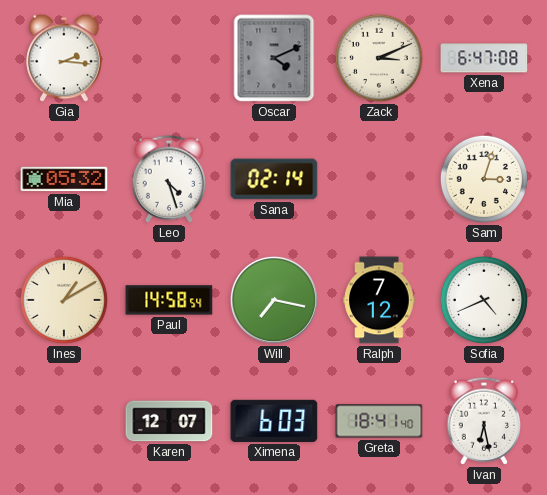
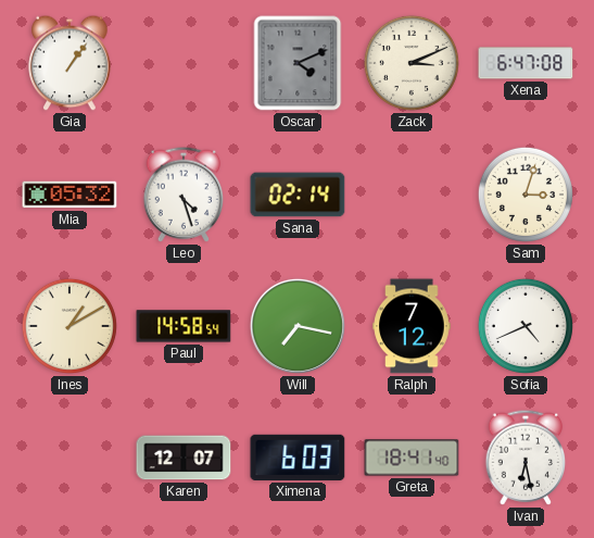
Gia: 2:16 -> 1:06
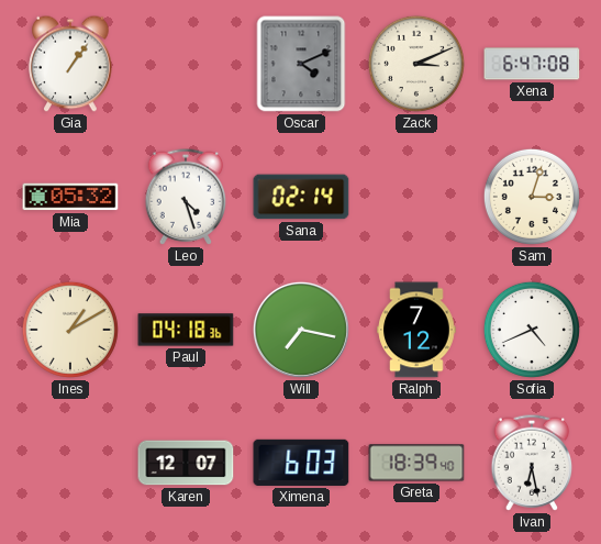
Paul: 14:58 -> 04:18
Greta: 18:41 -> 18:39
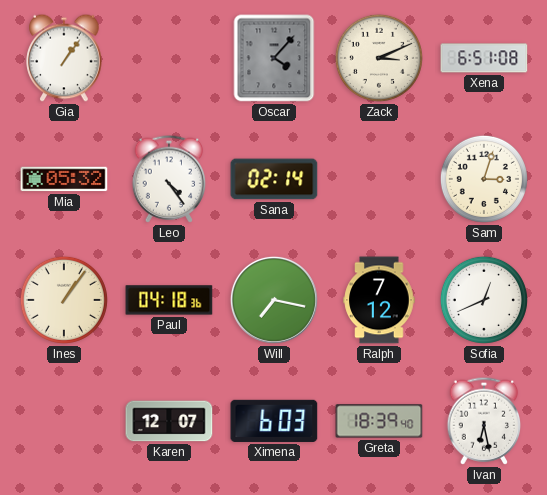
Oscar: 4:11 -> 4:07
Xena: 6:47 -> 6:51
Leo: 4:27 -> 4:24
Ines: 1:10 -> 1:06
Sofia: 4:41 -> 12:41
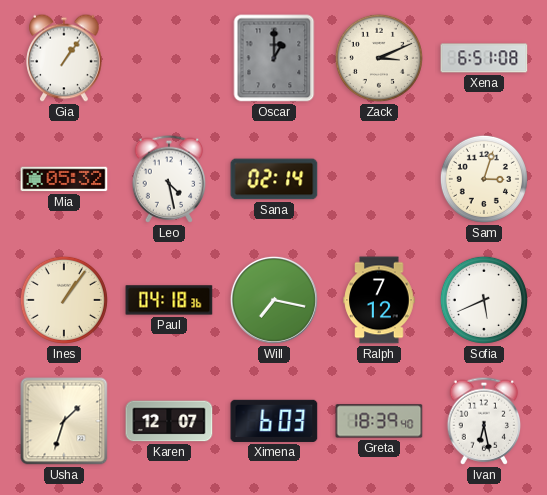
Oscar: 4:07 -> 1:00
Leo: 4:24 -> 4:28
Sofia: 12:41 -> 5:41
Usha: none -> 1:33
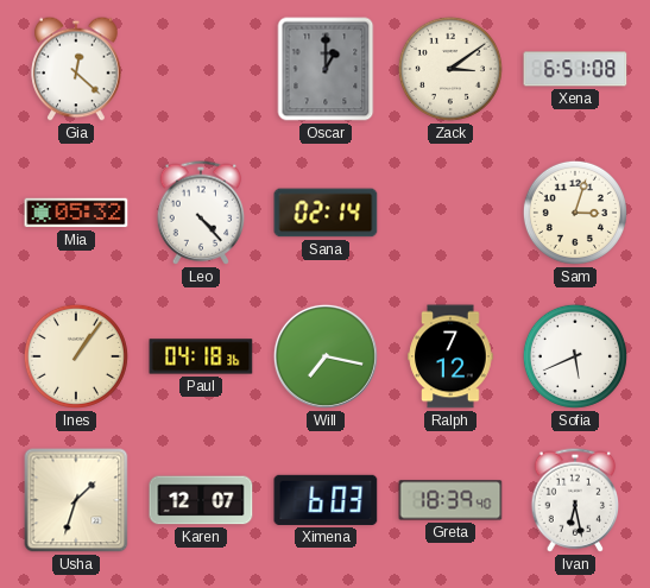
Gia: 1:06 -> 12:22
Zack: 3:11 -> 3:09
Leo: 4:28 -> 4:23
